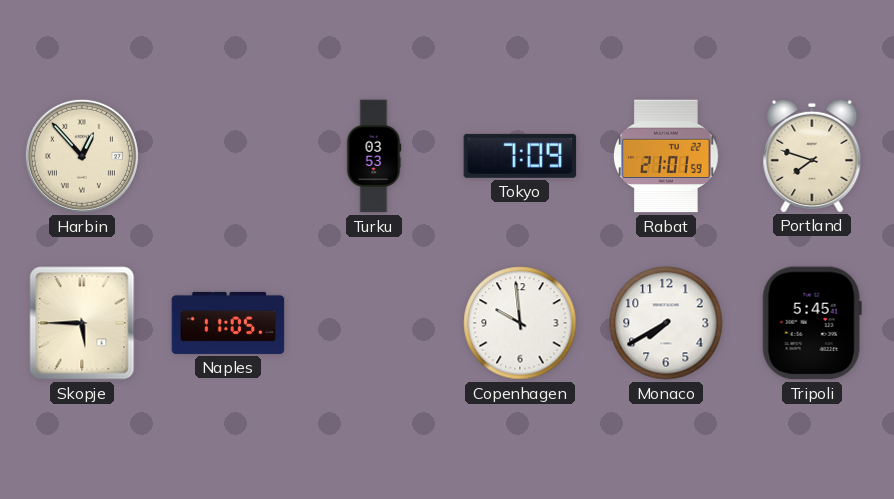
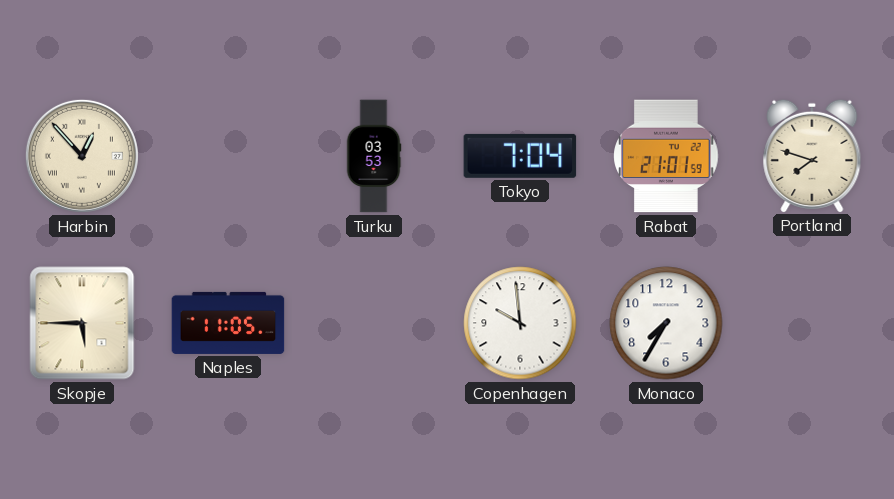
Tokyo: 7:09 -> 7:04
Monaco: 7:40 -> 7:35
Tripoli: 5:45 -> none
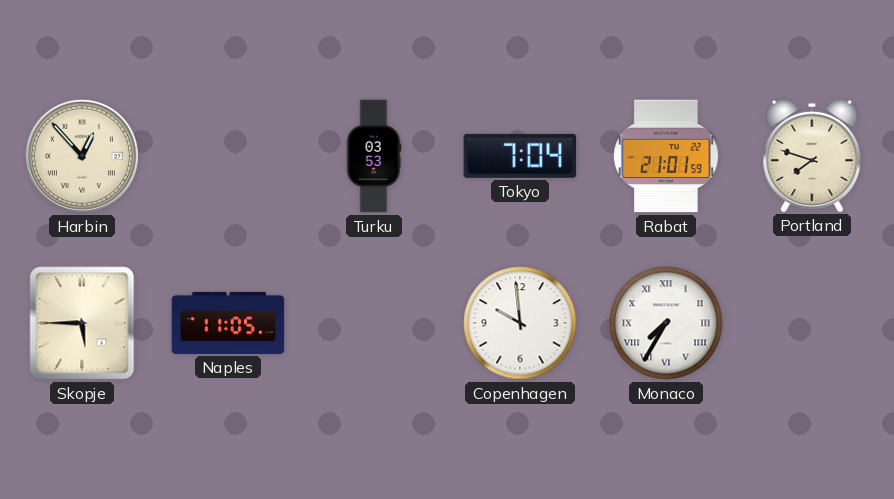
Monaco numerals: Arabic -> Roman
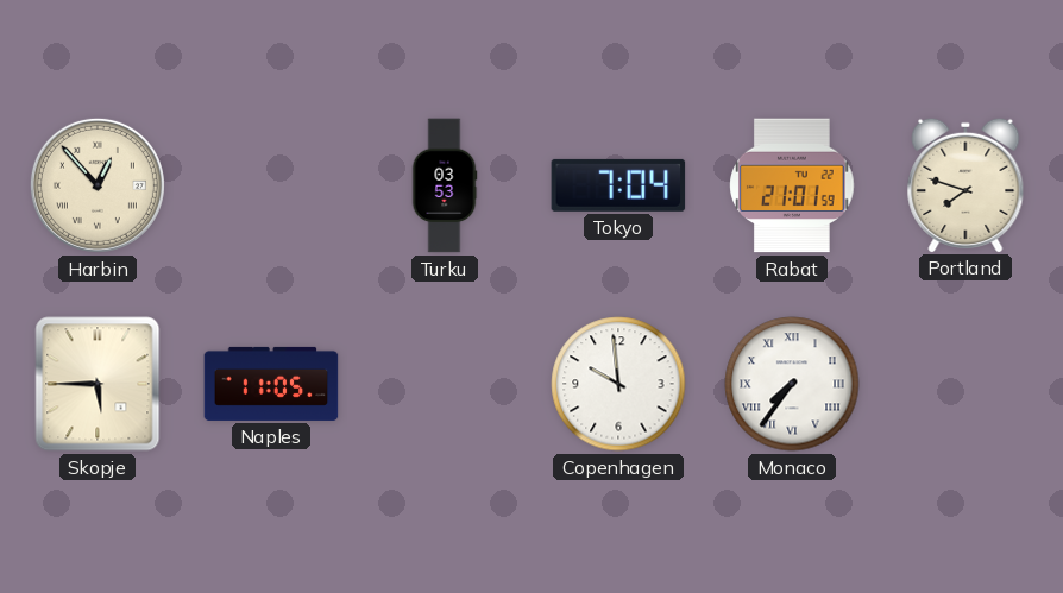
Monaco: 7:35 -> 7:36
